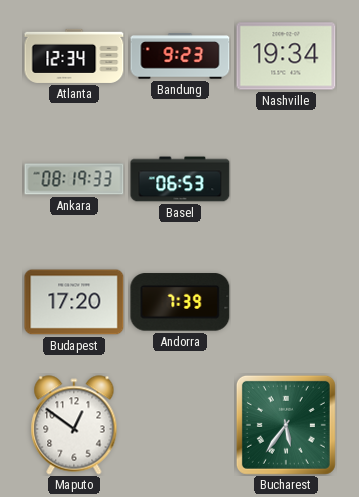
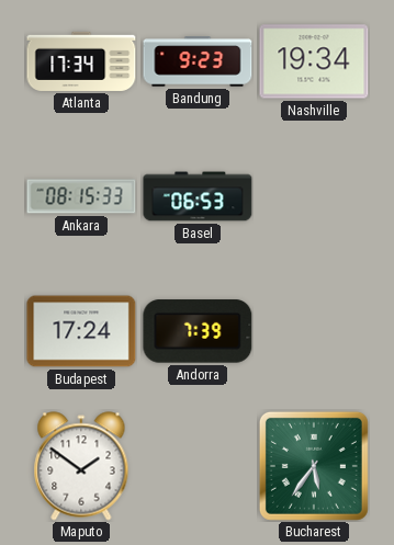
Atlanta: 12:34 -> 17:34
Ankara: 08:19 -> 08:15
Budapest: 17:20 -> 17:24
Maputo: 12:51 -> 1:51
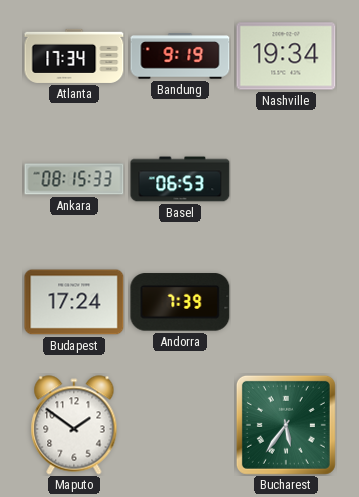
Bandung: 9:23 -> 9:19
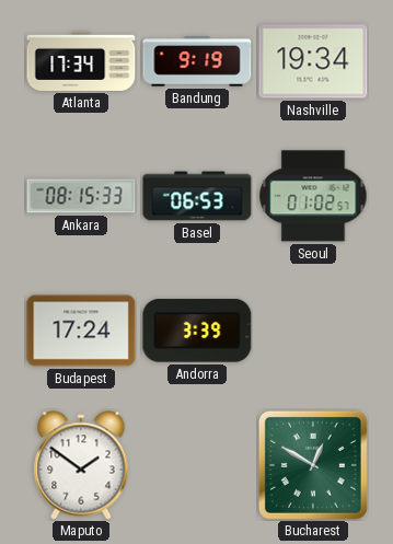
Seoul: none -> 01:02
Andorra: 7:39 -> 3:39
Bucharest: 5:36 -> 12:50
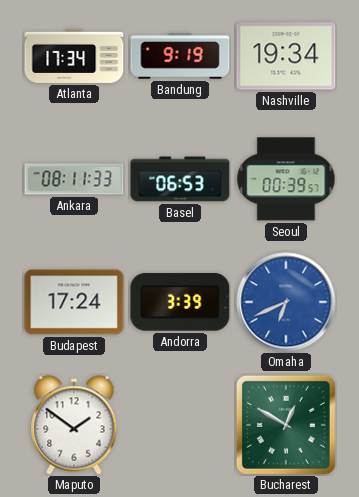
Ankara: 08:15 -> 08:11
Seoul: 01:02 -> 00:39
Omaha: none -> 6:41
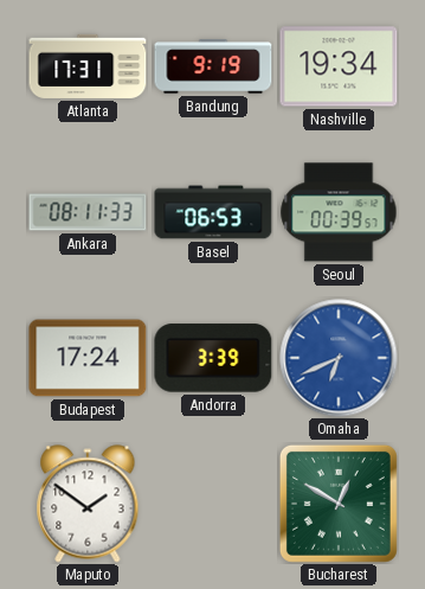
Atlanta: 17:34 -> 17:31
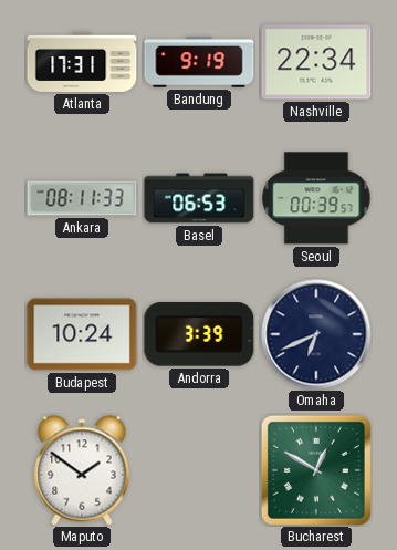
Nashville: 19:34 -> 22:34
Budapest: 17:24 -> 10:24
Omaha dial: blue -> navy
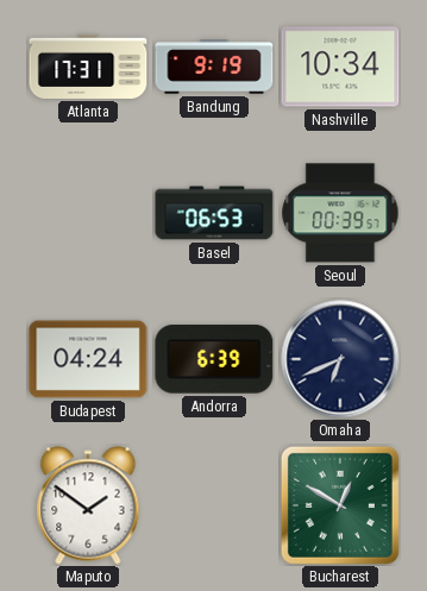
Nashville: 22:34 -> 10:34
Ankara: 08:11 -> none
Budapest: 10:24 -> 04:24
Andorra: 3:39 -> 6:39
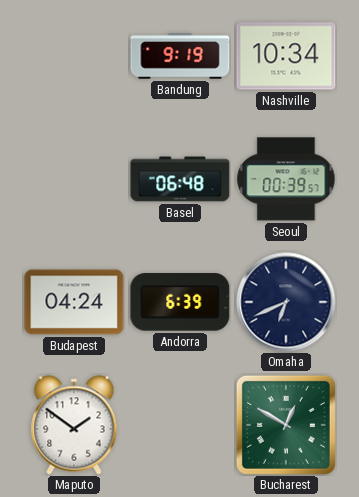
Atlanta: 17:31 -> none
Basel: 06:53 -> 06:48
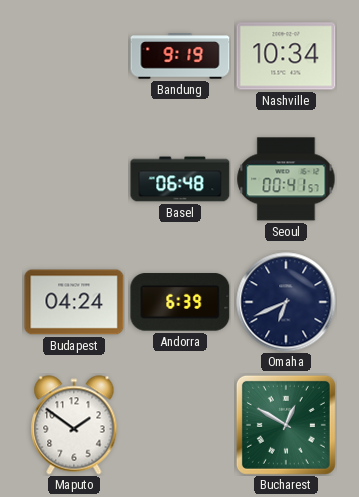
Seoul: 00:39 -> 00:41
